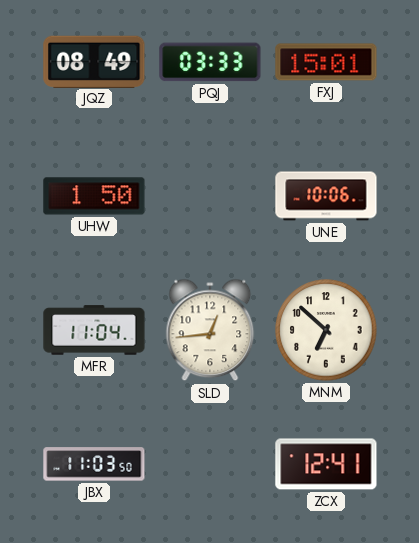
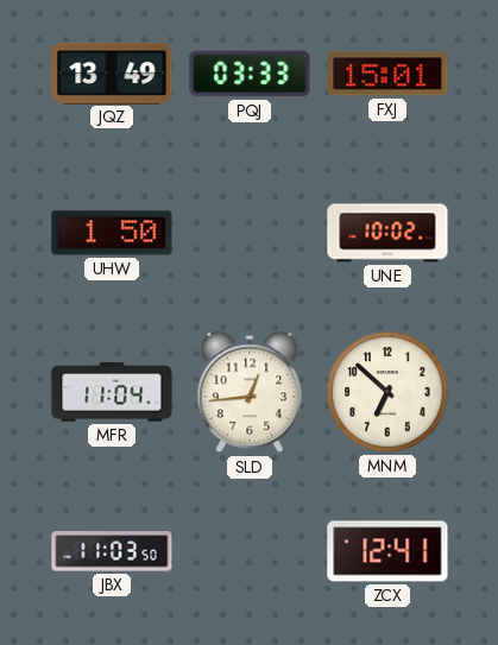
JQZ: 08:49 -> 13:49
UNE: 10:06 -> 10:02
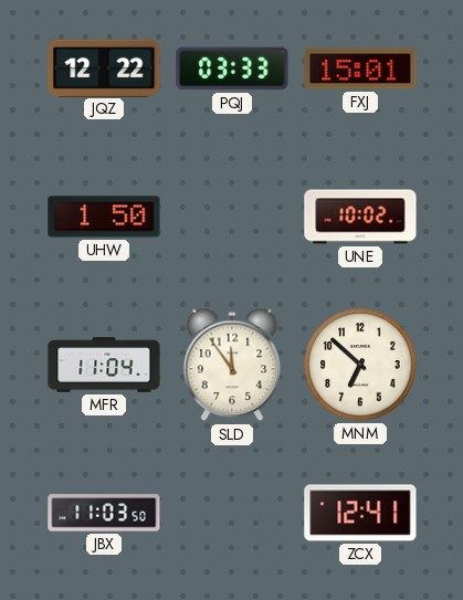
JQZ: 13:49 -> 12:22
SLD: 12:44 -> 11:54
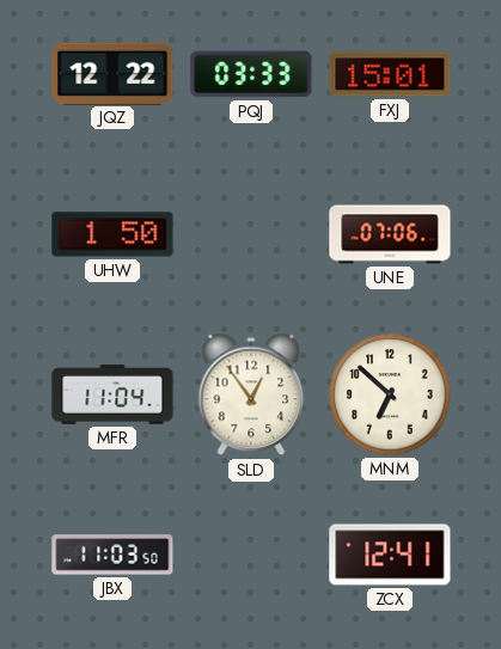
UNE: 10:02 -> 07:06
SLD: 11:54 -> 12:54
